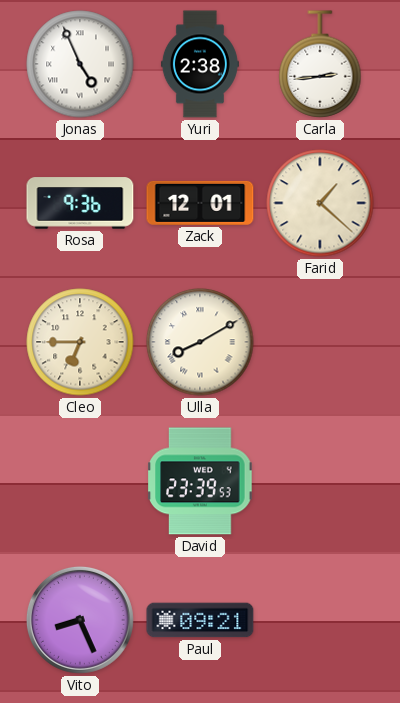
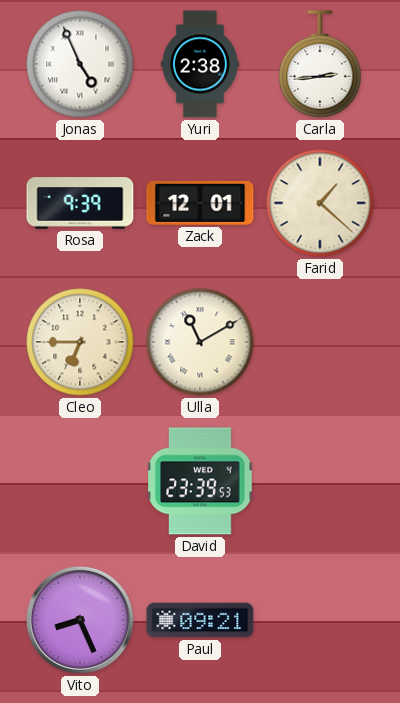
Rosa: 9:36 -> 9:39
Ulla: 8:10 -> 11:10
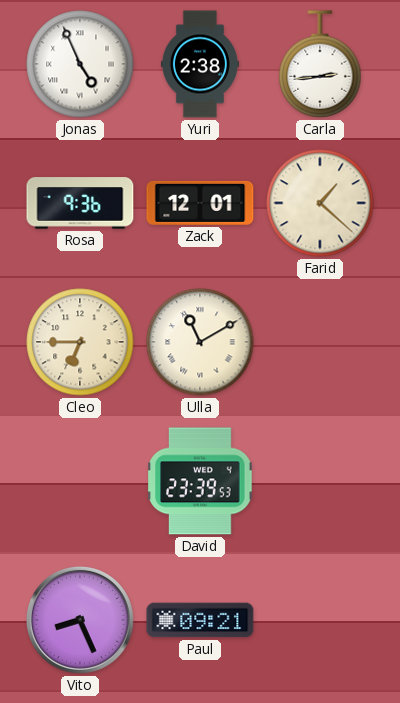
Rosa: 9:39 -> 9:36
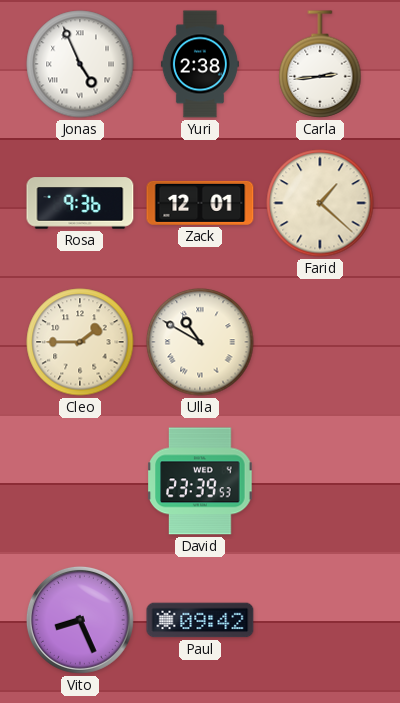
Cleo: 6:45 -> 1:45
Ulla: 11:10 -> 10:50
Paul: 09:21 -> 09:42
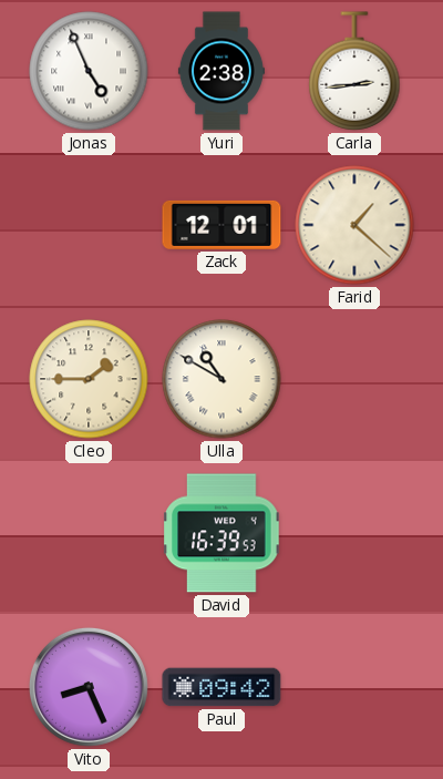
Rosa: 9:36 -> none
David: 23:39 -> 16:39
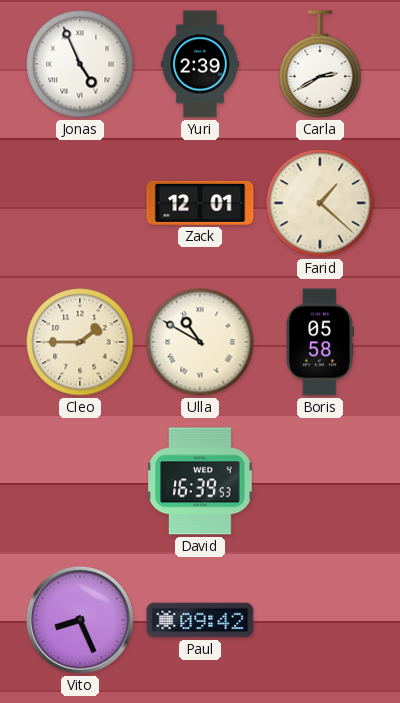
Yuri: 2:38 -> 2:39
Carla: 2:44 -> 2:40
Boris: none -> 05:58
